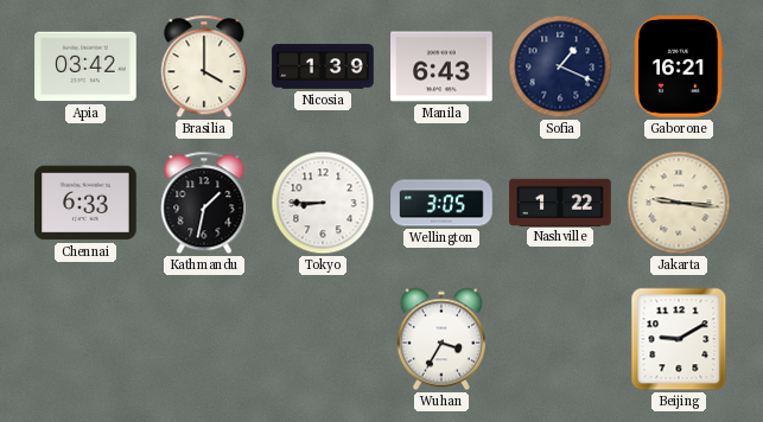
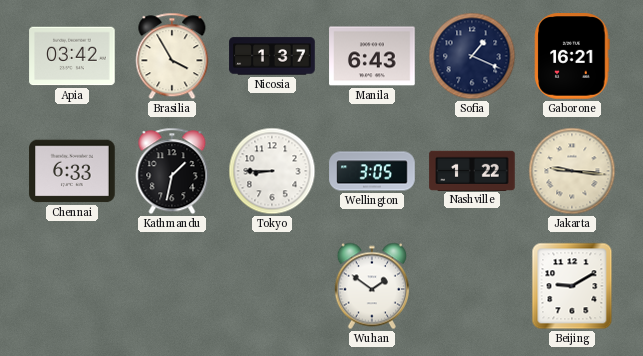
Brasilia: 4:00 -> 3:55
Nicosia: 1:39 -> 1:37
Wuhan: 3:35 -> 1:51
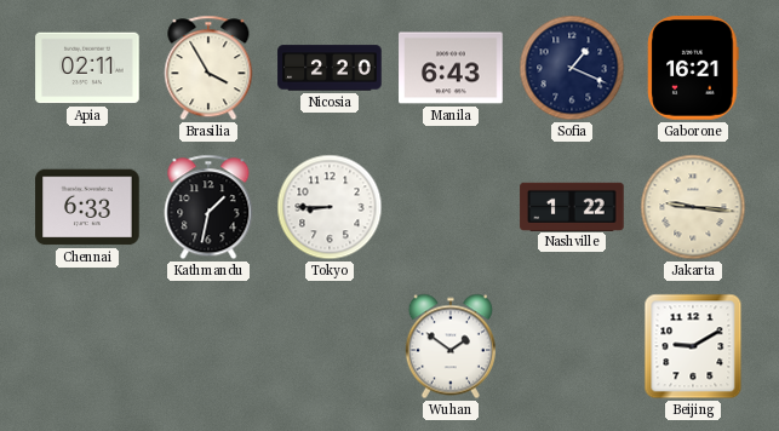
Apia: 03:42 -> 02:11
Nicosia: 1:37 -> 2:20
Wellington: 3:05 -> none
